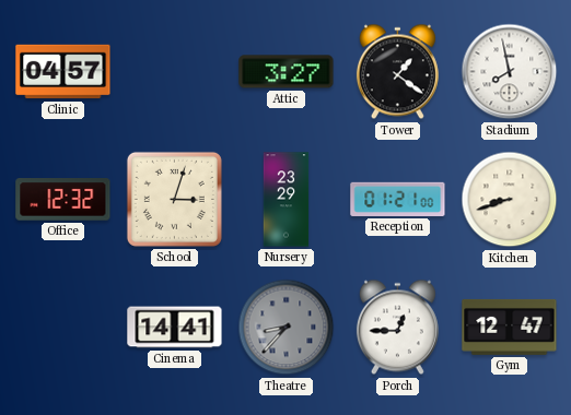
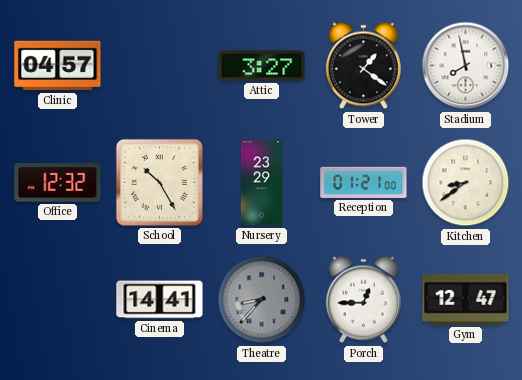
School: 3:03 -> 10:25
Kitchen: 8:42 -> 8:39
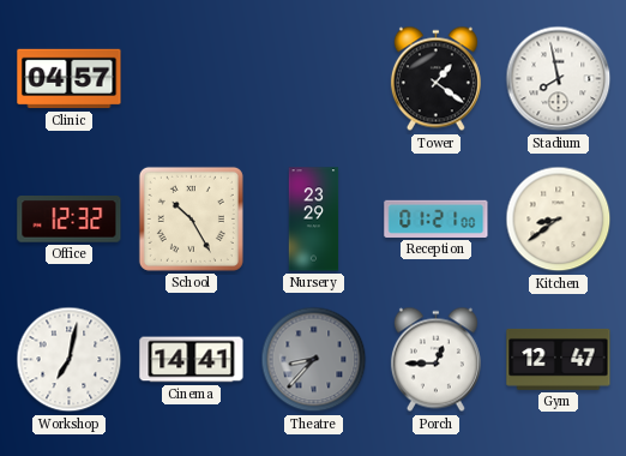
Attic: 3:27 -> none
Workshop: none -> 7:02
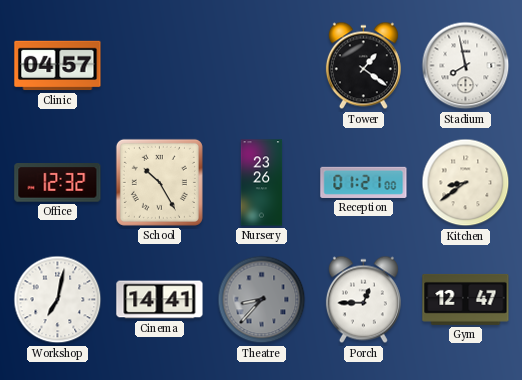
Nursery: 23:29 -> 23:26
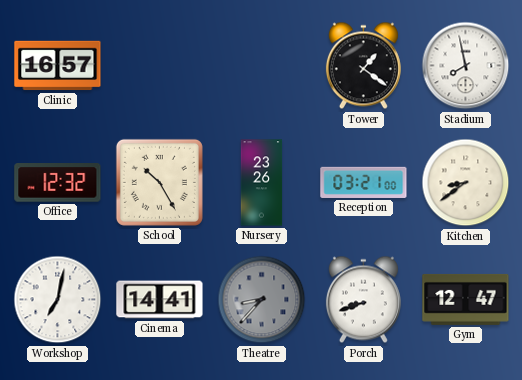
Clinic: 04:57 -> 16:57
Reception: 01:21 -> 03:21
Porch: 12:45 -> 8:42
